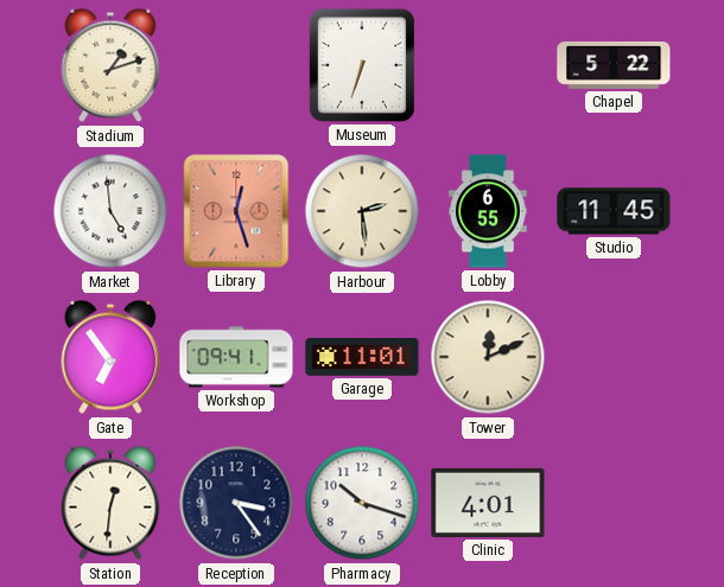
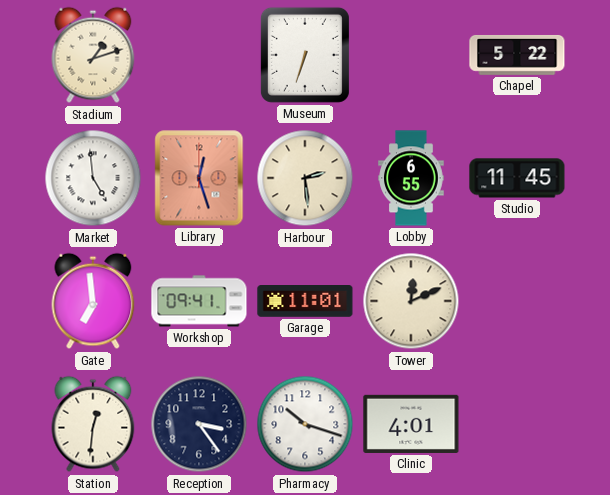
Gate: 6:54 -> 6:59
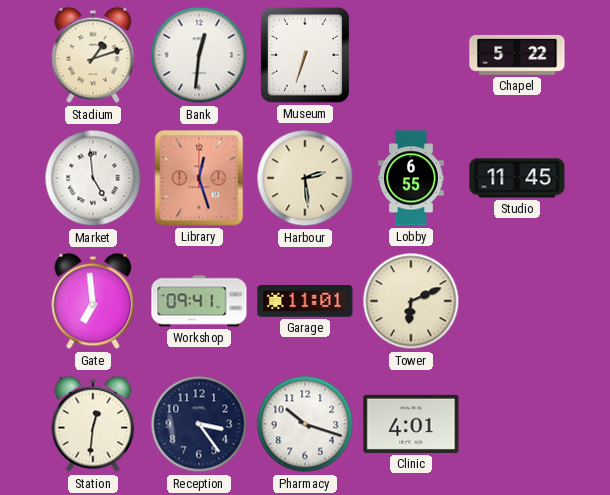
Bank: none -> 12:31
Tower: 12:11 -> 6:11
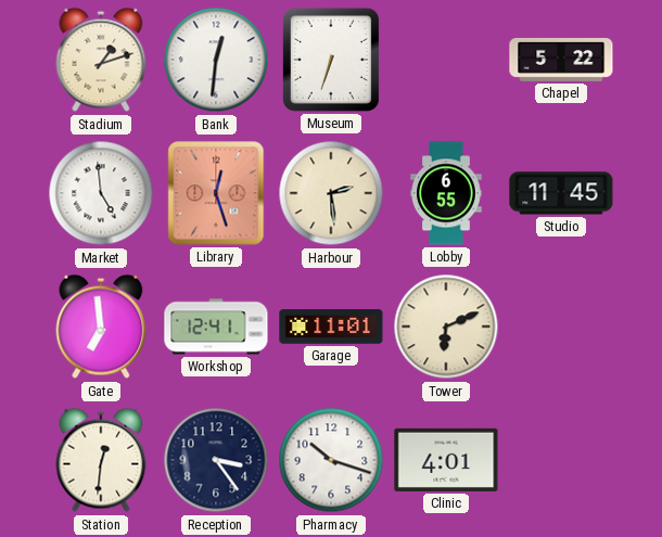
Workshop: 09:41 -> 12:41
